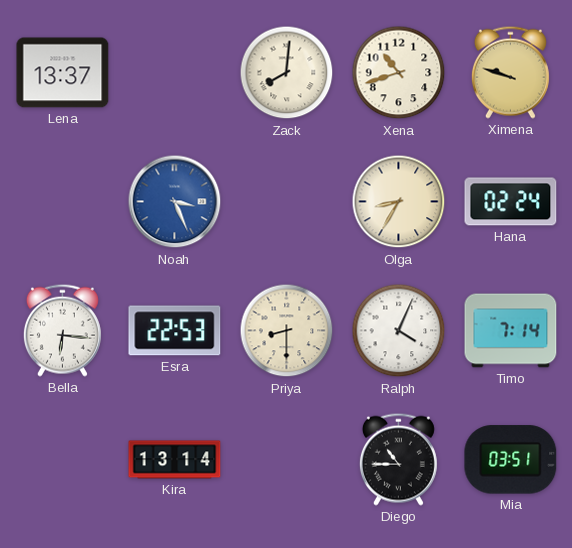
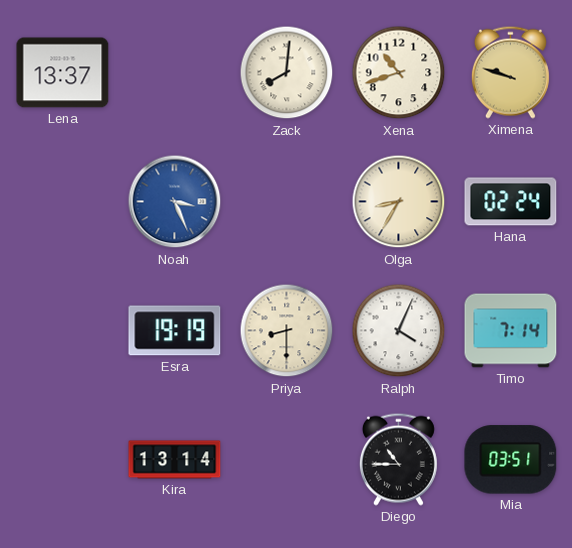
Bella: 6:16 -> none
Esra: 22:53 -> 19:19
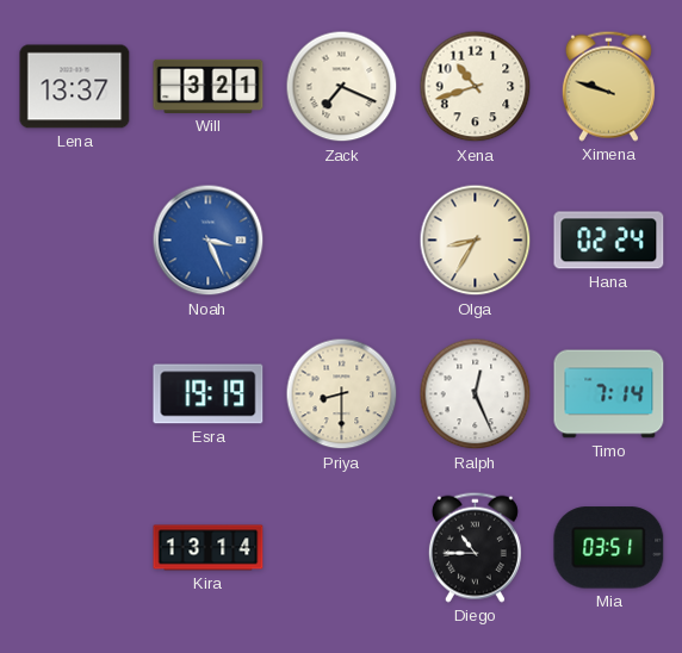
Will: none -> 3:21
Zack: 8:01 -> 7:19
Ralph: 4:04 -> 12:26
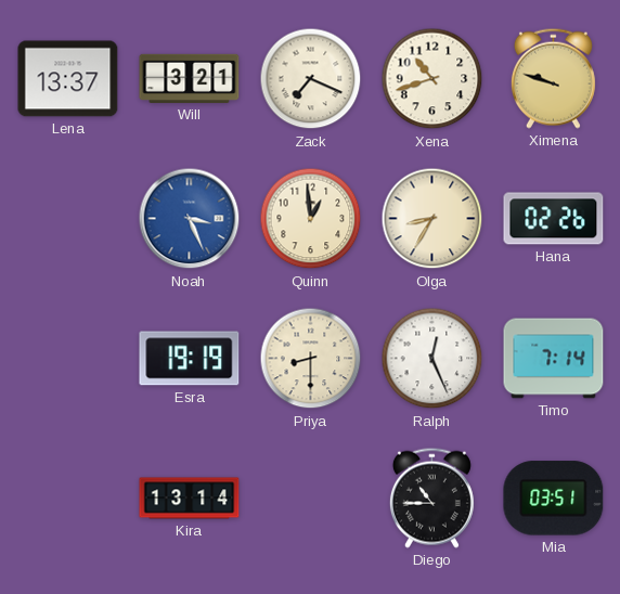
Quinn: none -> 12:59
Hana: 02:24 -> 02:26
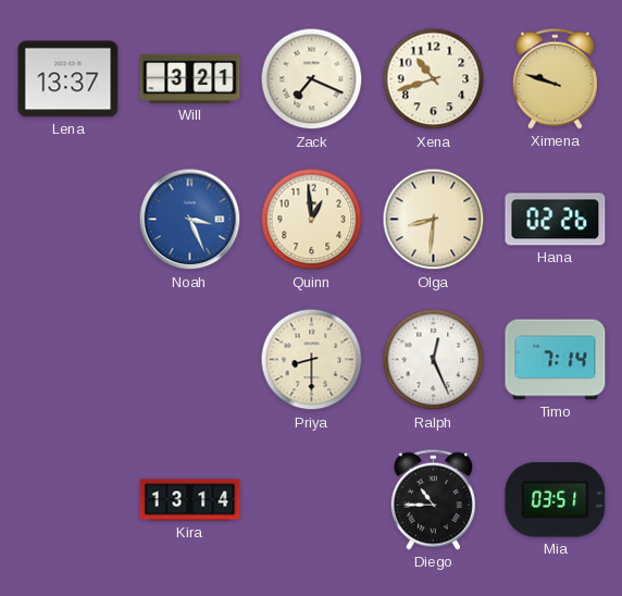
Olga: 8:35 -> 8:31
Esra: 19:19 -> none
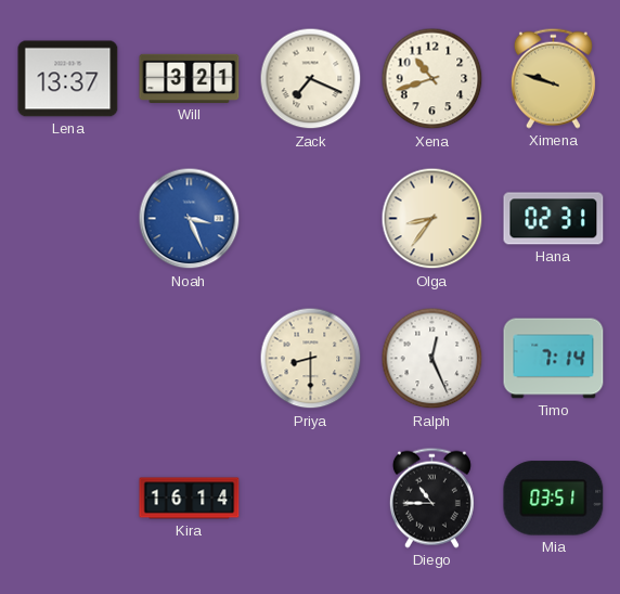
Quinn: 12:59 -> none
Olga: 8:31 -> 8:36
Hana: 02:26 -> 02:31
Kira: 13:14 -> 16:14
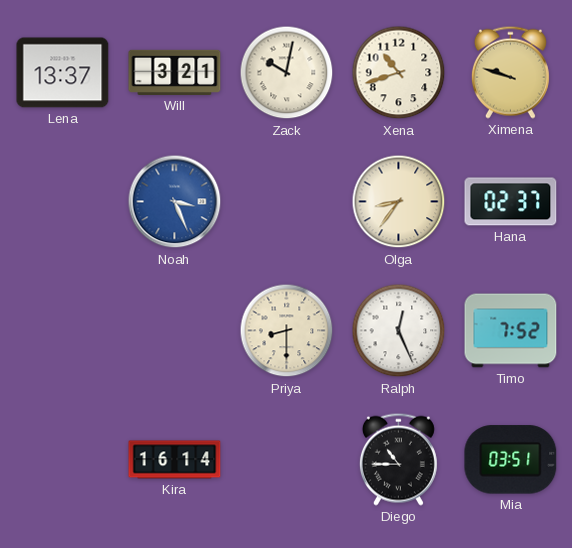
Zack: 7:19 -> 10:02
Hana: 02:31 -> 02:37
Timo: 7:14 -> 7:52
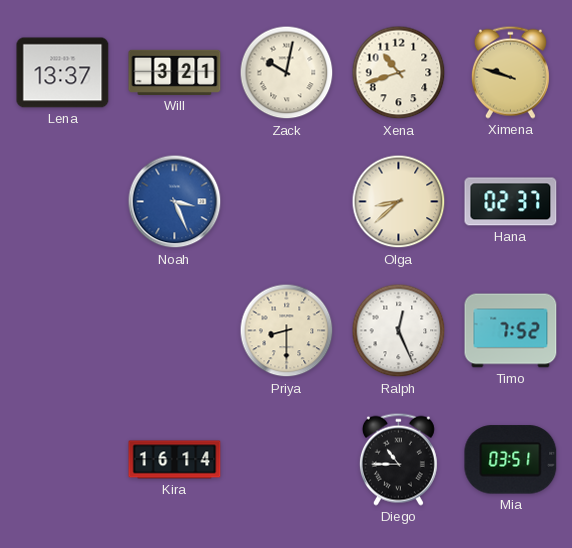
Olga: 8:36 -> 8:38
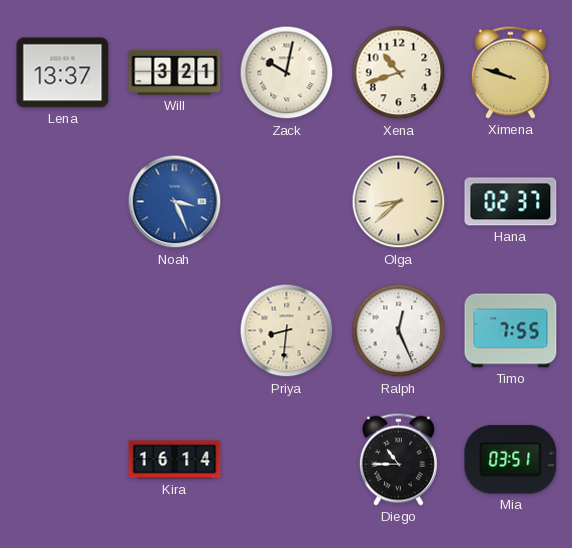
Priya: 8:30 -> 8:31
Timo: 7:52 -> 7:55
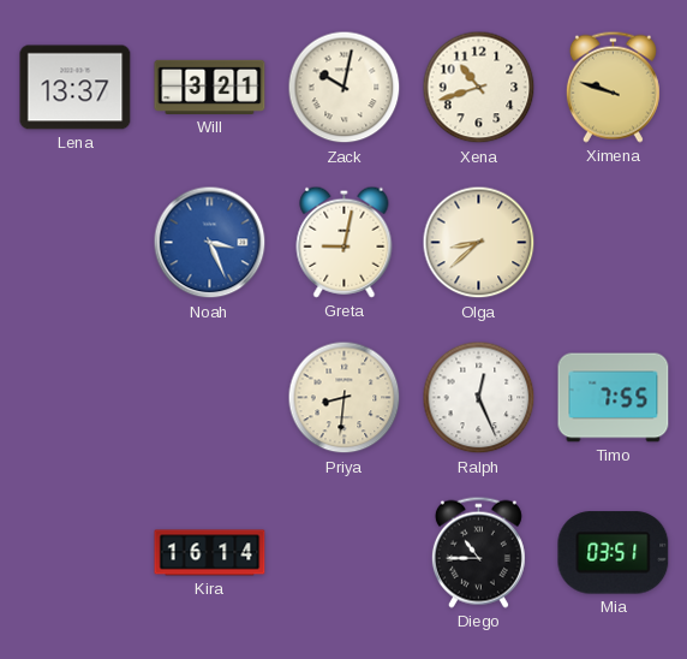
Greta: none -> 9:02
Hana: 02:37 -> none
